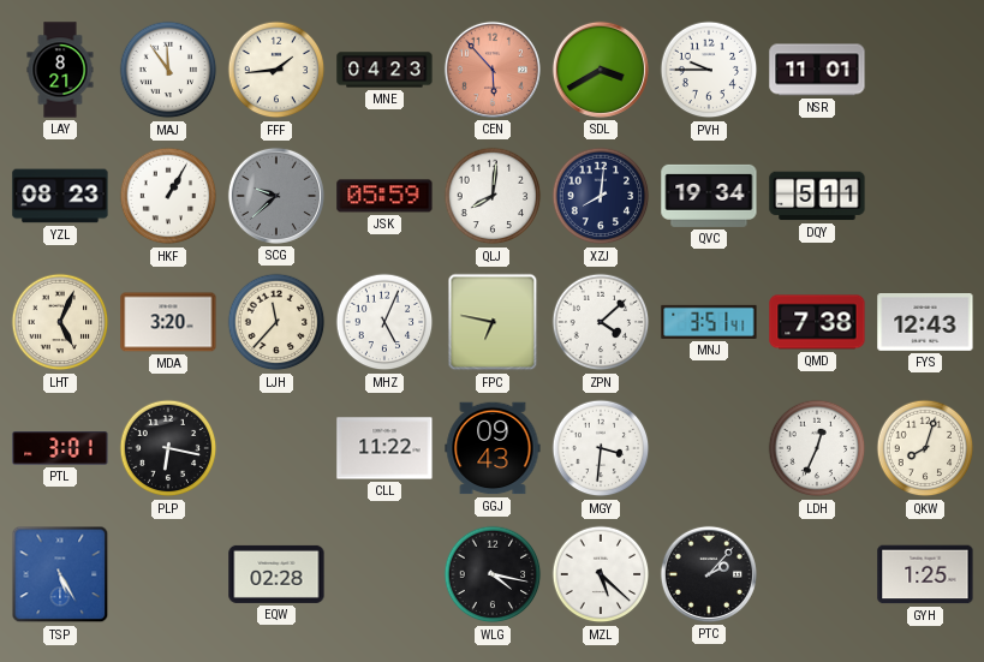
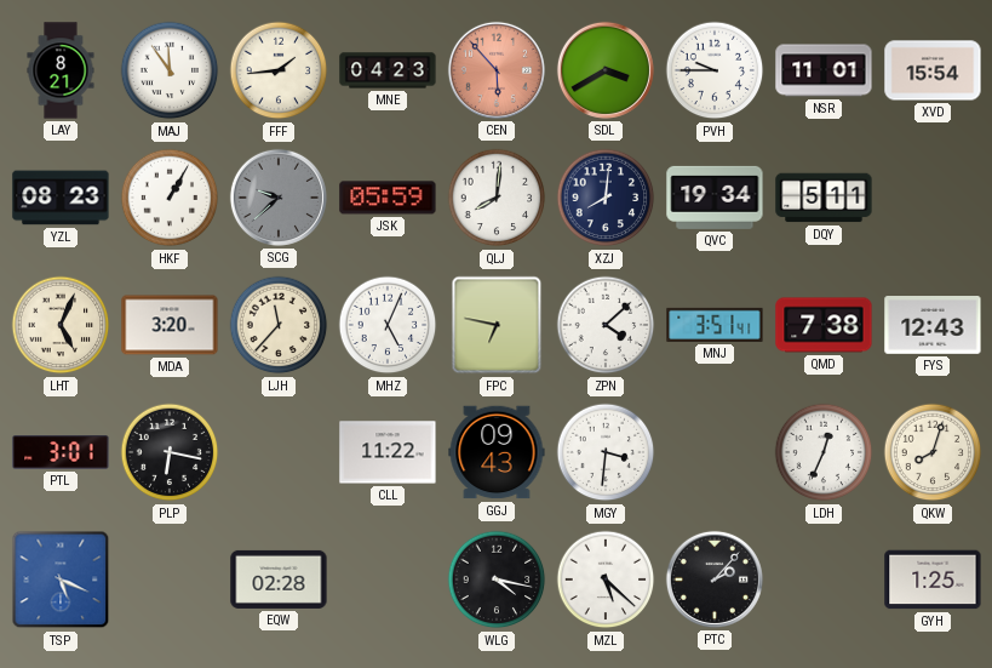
XVD: none -> 15:54
TSP: 5:25 -> 5:19
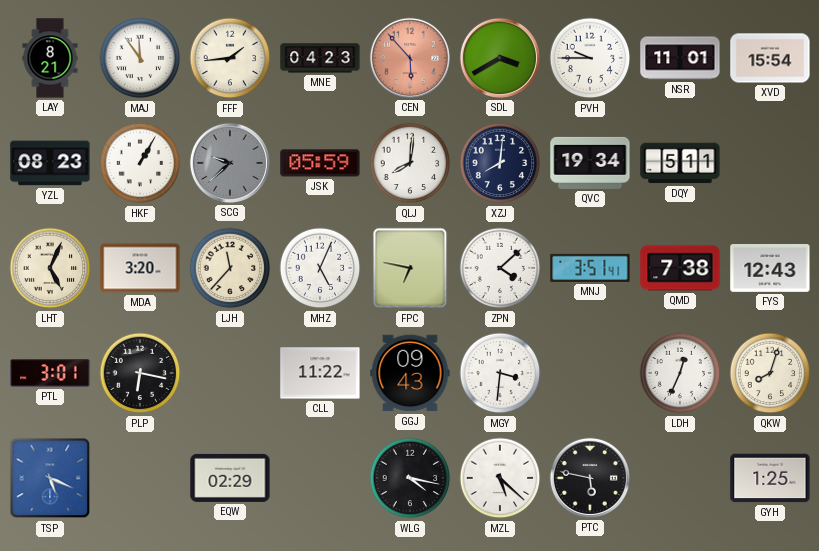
EQW: 02:28 -> 02:29
PTC: 2:07 -> 5:47
